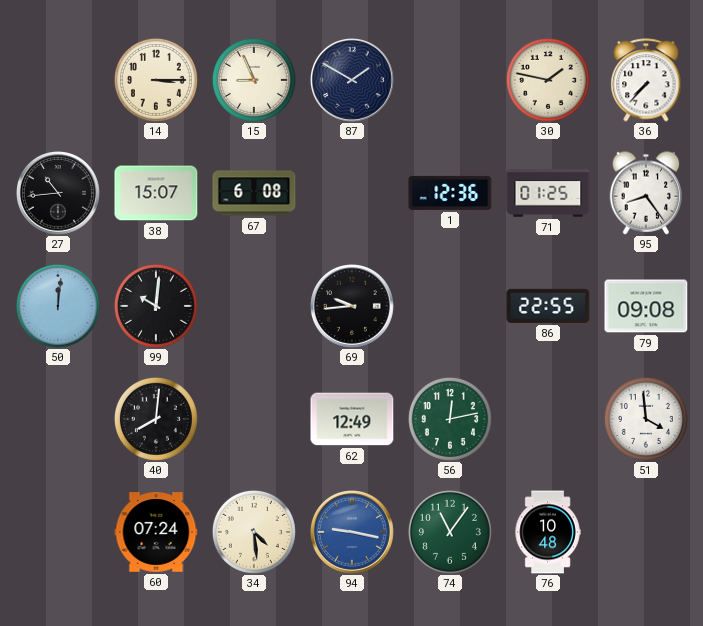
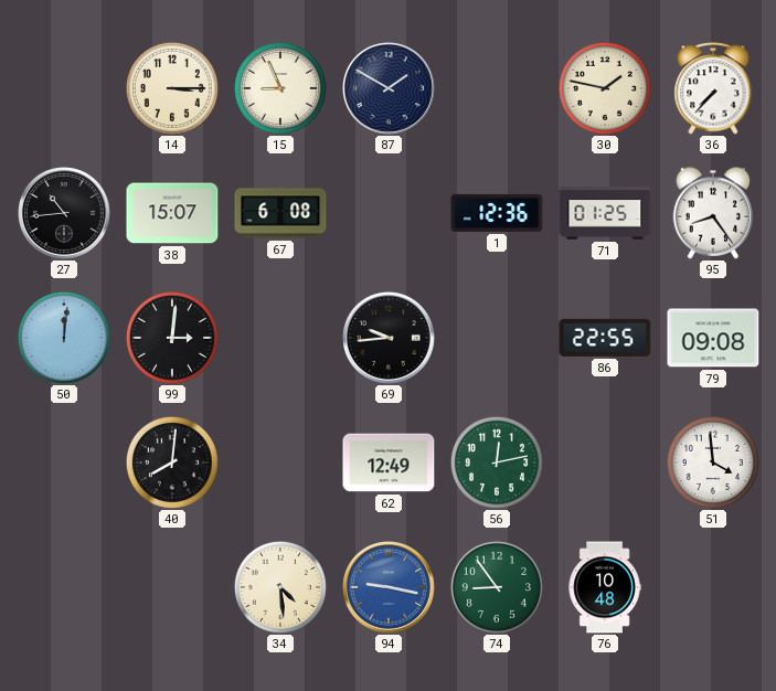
99: 10:01 -> 3:01
60: 07:24 -> none
74: 11:06 -> 8:54
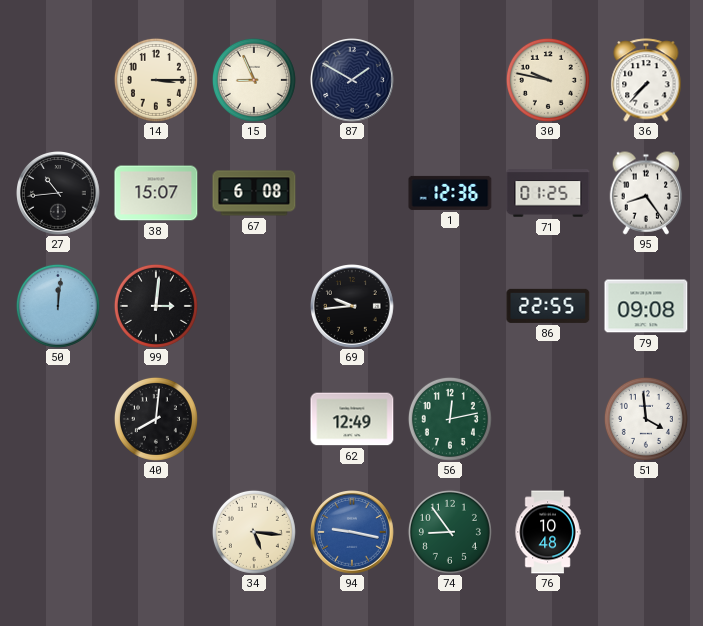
30: 1:47 -> 9:47
34: 4:29 -> 5:16
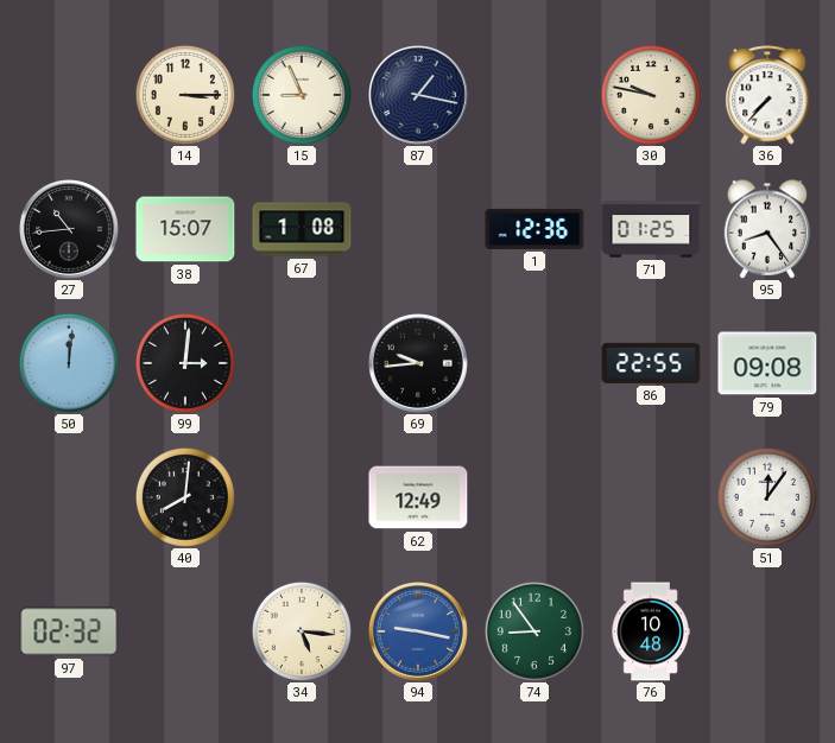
87: 1:50 -> 1:17
67: 6:08 -> 1:08
56: 12:13 -> none
51: 3:59 -> 12:06
97: none -> 02:32
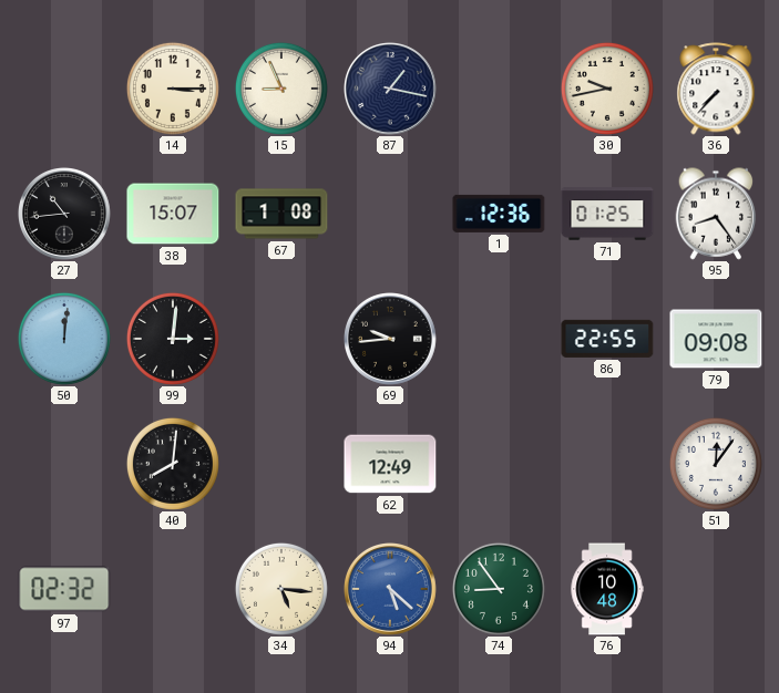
30: 9:47 -> 9:43
94: 9:17 -> 5:22
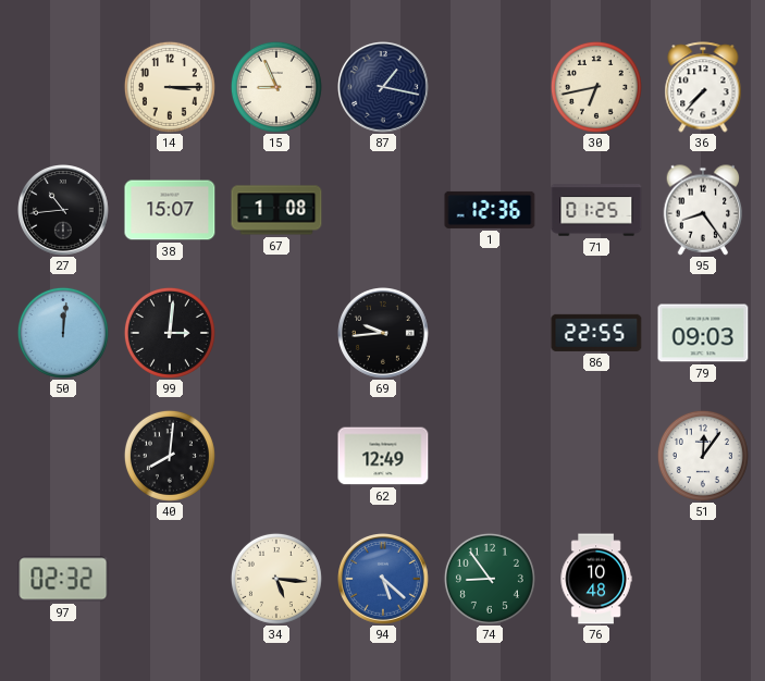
30: 9:43 -> 6:43
79: 09:08 -> 09:03
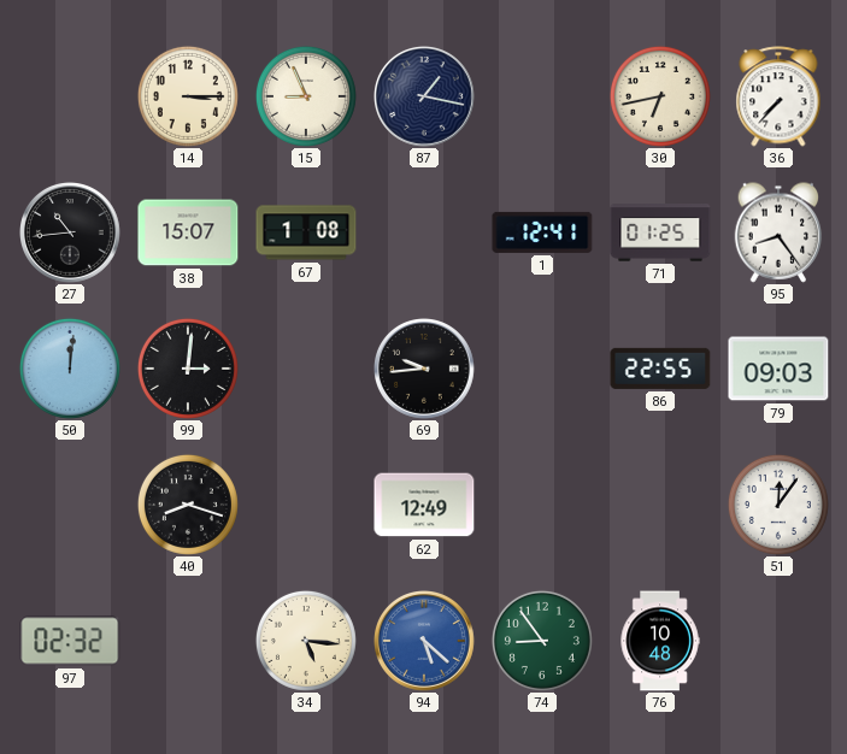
1: 12:36 -> 12:41
40: 8:01 -> 8:18
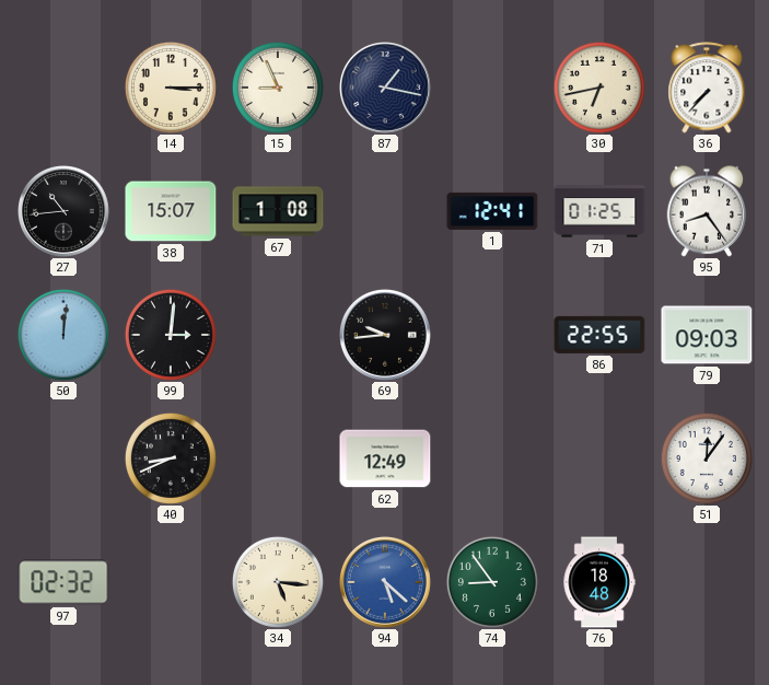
40: 8:18 -> 8:41
76: 10:48 -> 18:48
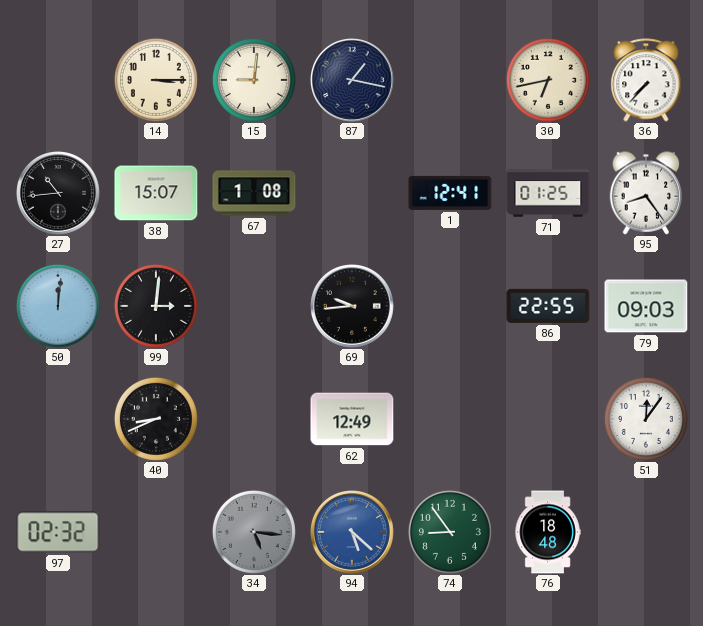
15: 8:56 -> 9:01
34 dial: cream -> grey
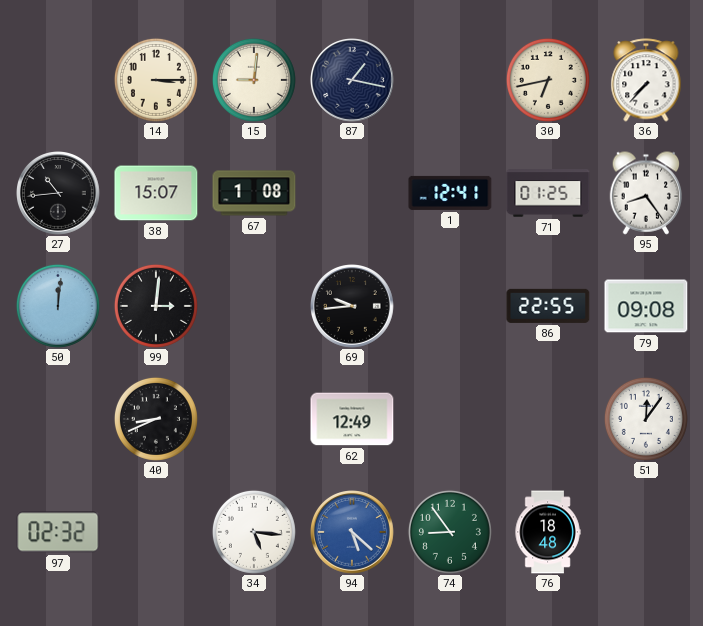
79: 09:03 -> 09:08
34 dial: grey -> white
